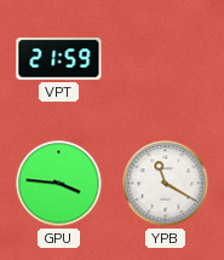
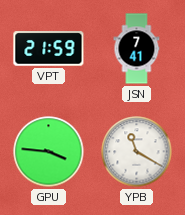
JSN: none -> 7:41
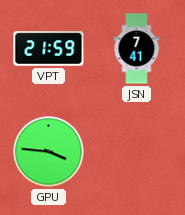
YPB: 11:20 -> none
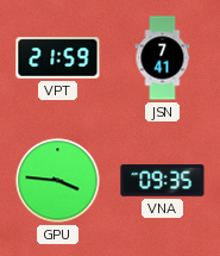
VNA: none -> 09:35
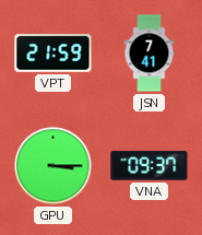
GPU: 3:46 -> 3:15
VNA: 09:35 -> 09:37
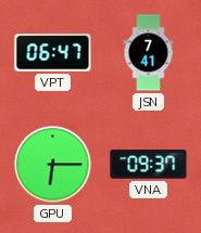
VPT: 21:59 -> 06:47
GPU: 3:15 -> 6:15
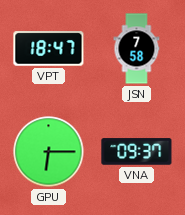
VPT: 06:47 -> 18:47
JSN: 7:41 -> 7:58
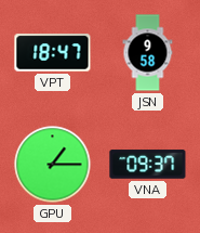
JSN: 7:58 -> 9:58
GPU: 6:15 -> 1:15
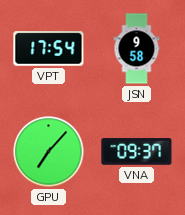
VPT: 18:47 -> 17:54
GPU: 1:15 -> 7:07
